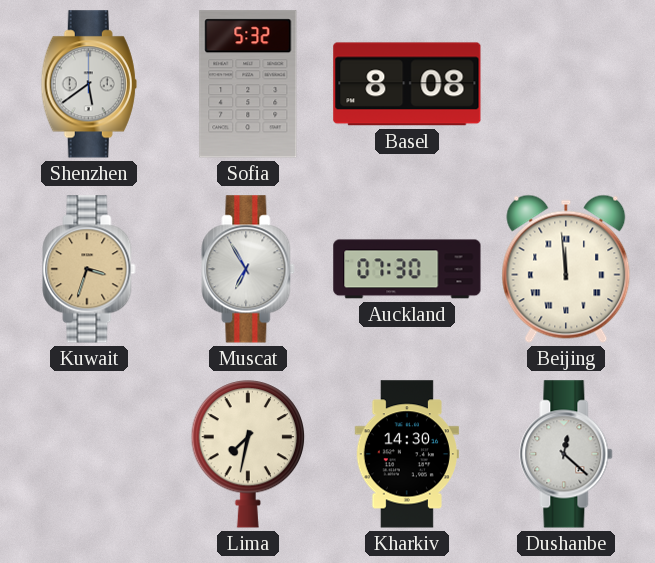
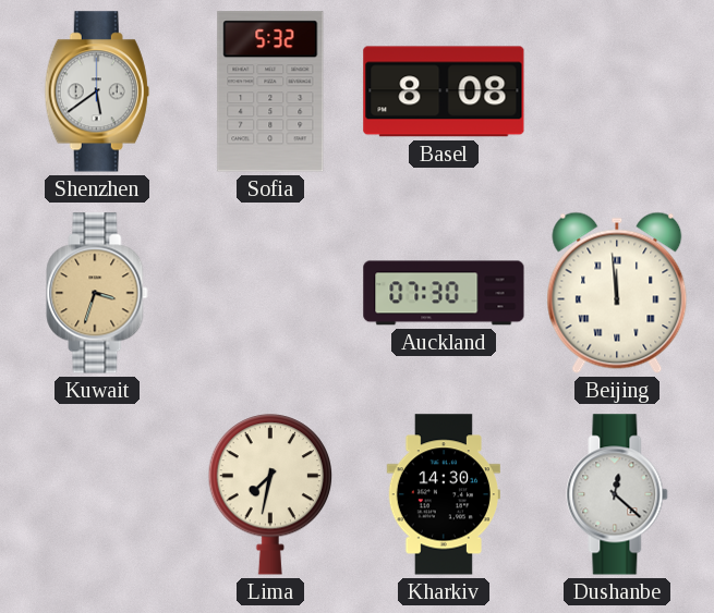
Muscat: 6:55 -> none
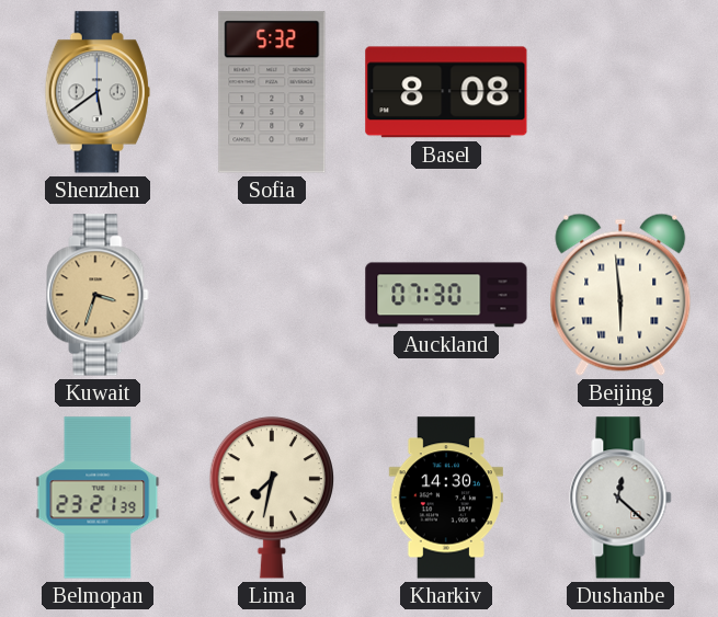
Beijing: 11:59 -> 5:59
Belmopan: none -> 23:21
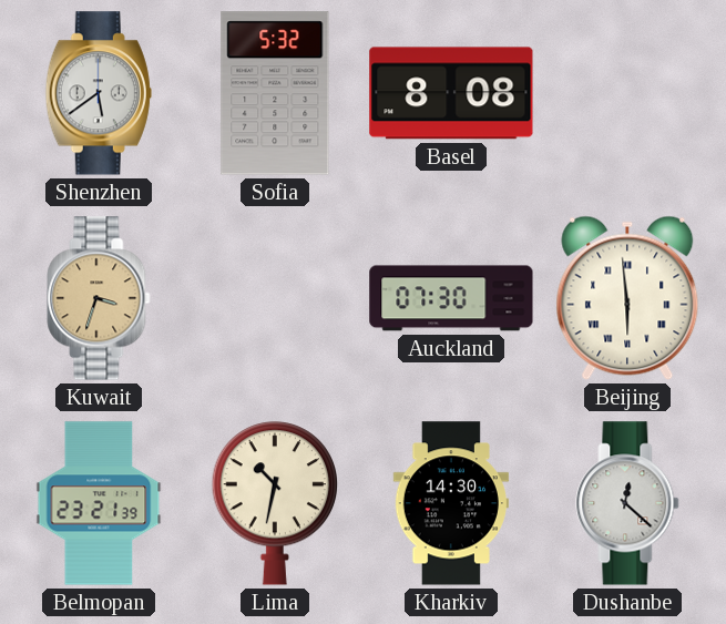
Lima: 7:32 -> 10:32
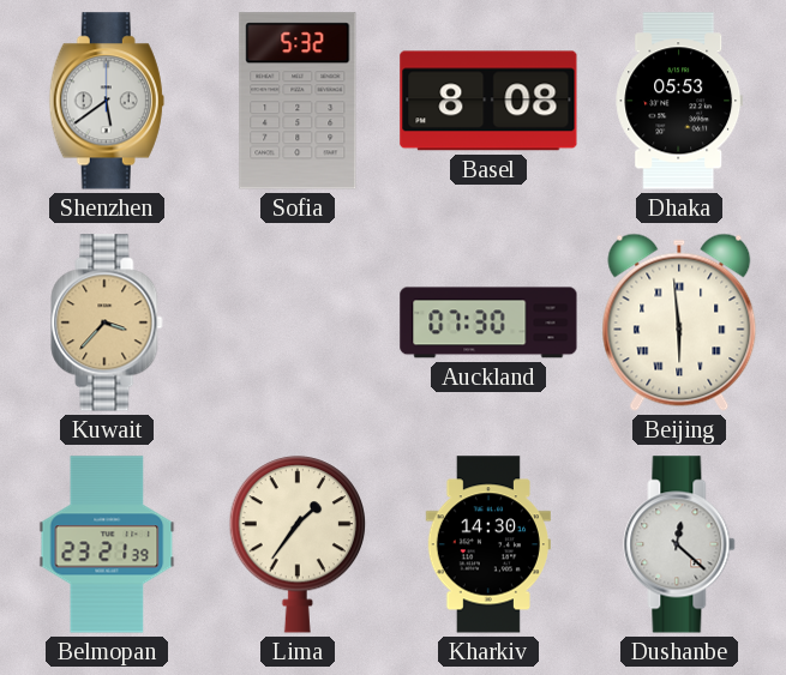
Dhaka: none -> 05:53
Kuwait: 3:33 -> 3:37
Lima: 10:32 -> 1:36
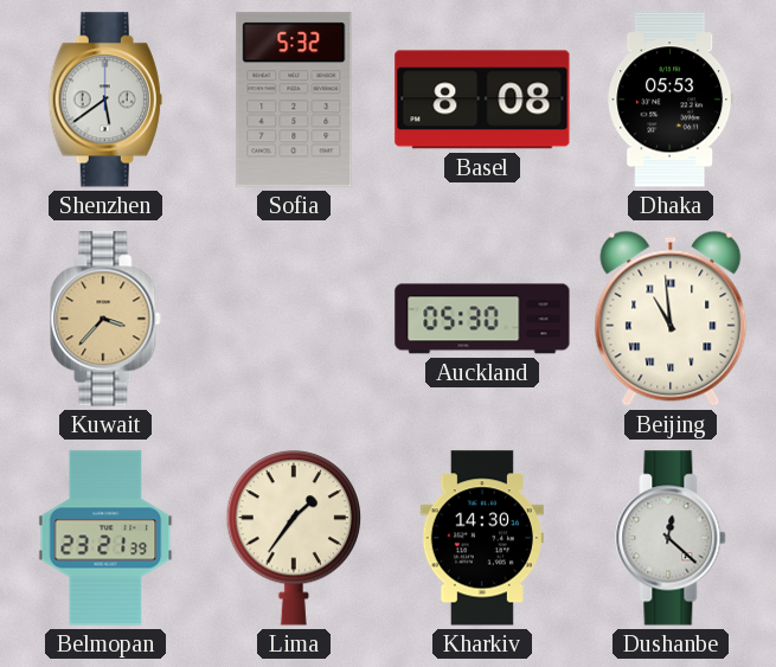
Auckland: 07:30 -> 05:30
Beijing: 5:59 -> 10:59
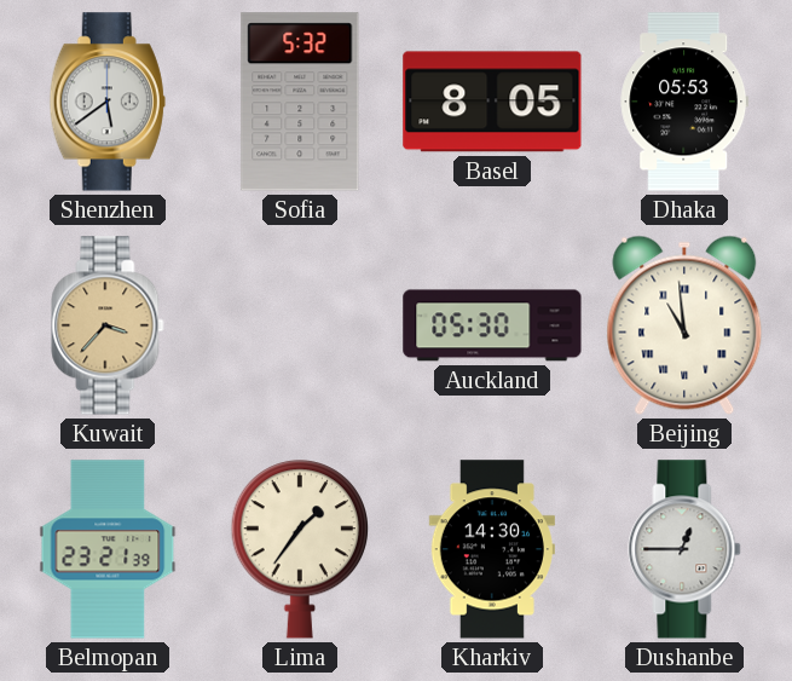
Basel: 8:08 -> 8:05
Dushanbe: 12:22 -> 12:45
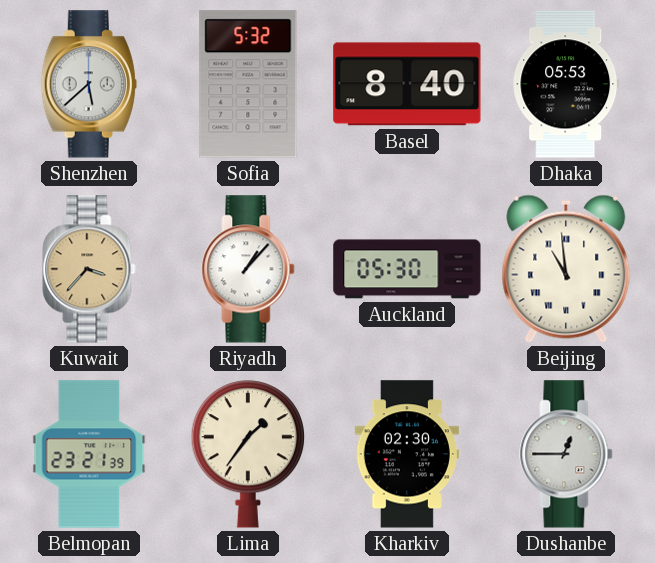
Shenzhen: 5:39 -> 5:38
Basel: 8:05 -> 8:40
Riyadh: none -> 1:07
Kharkiv: 14:30 -> 02:30
